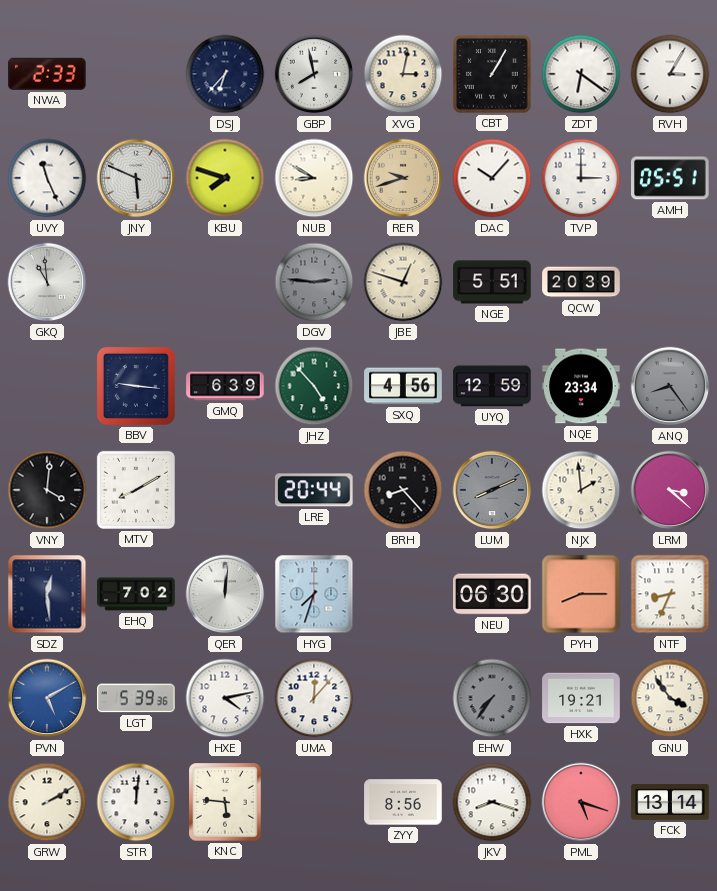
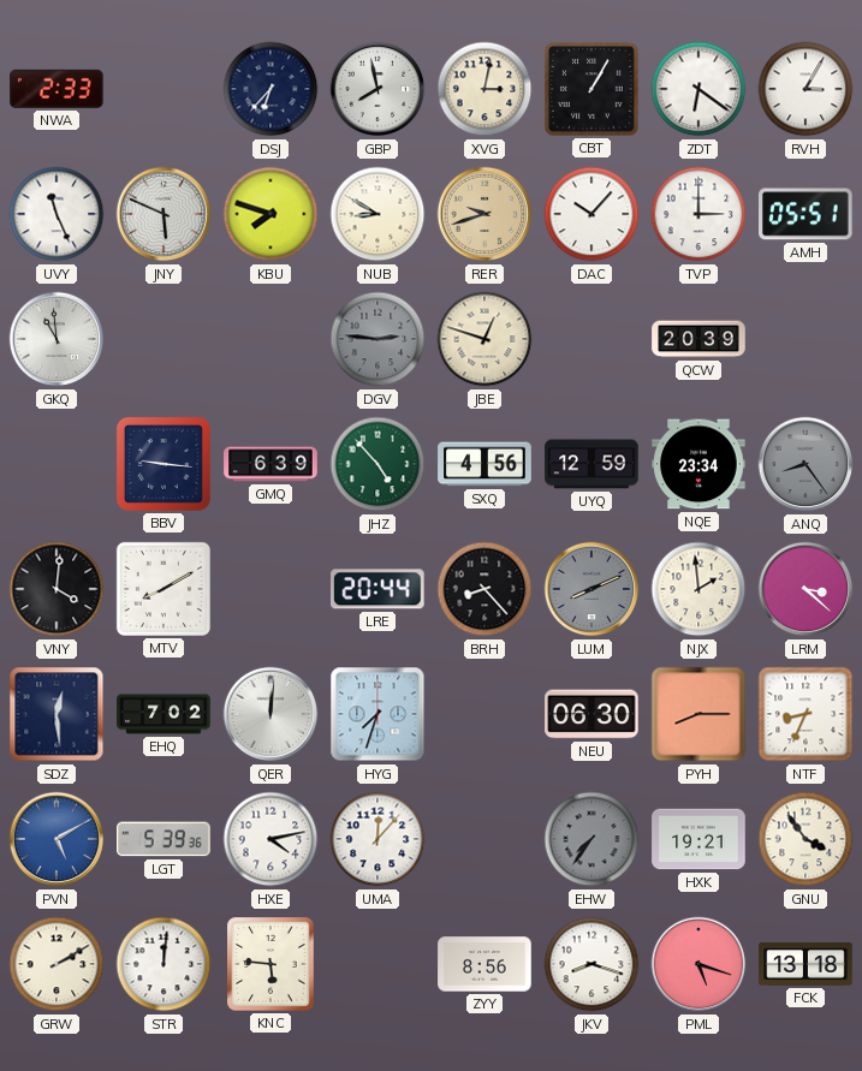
NGE: 5:51 -> none
FCK: 13:14 -> 13:18
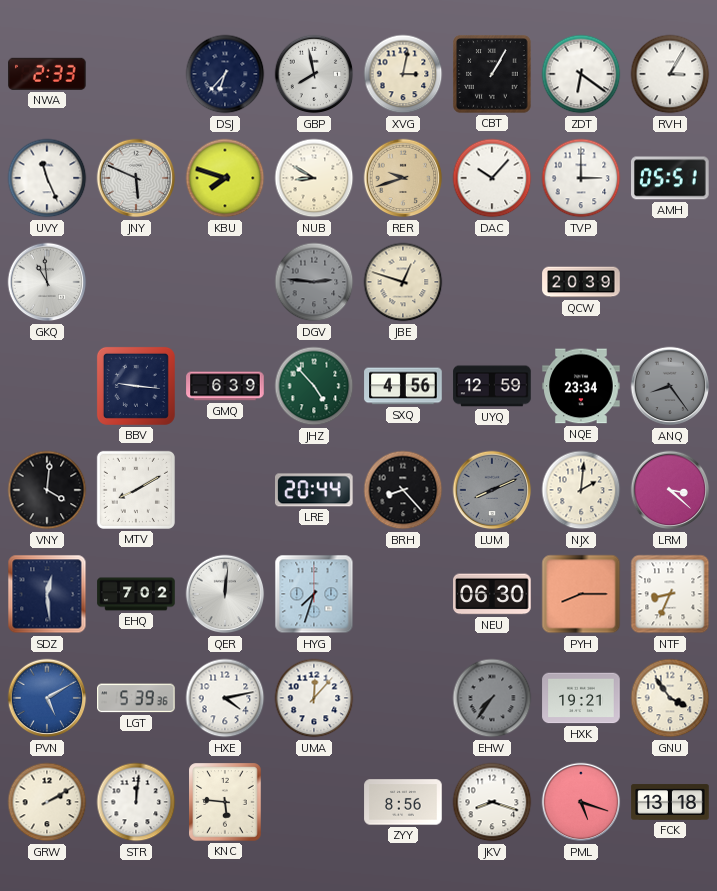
NJX: 1:59 -> 2:01
